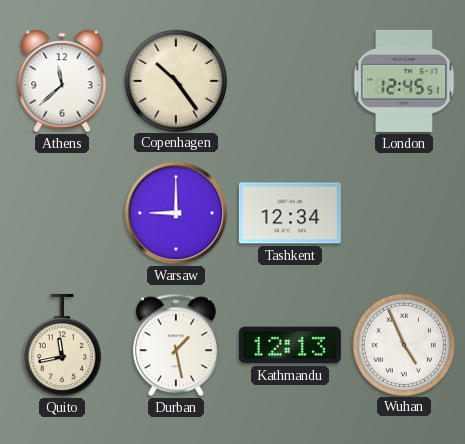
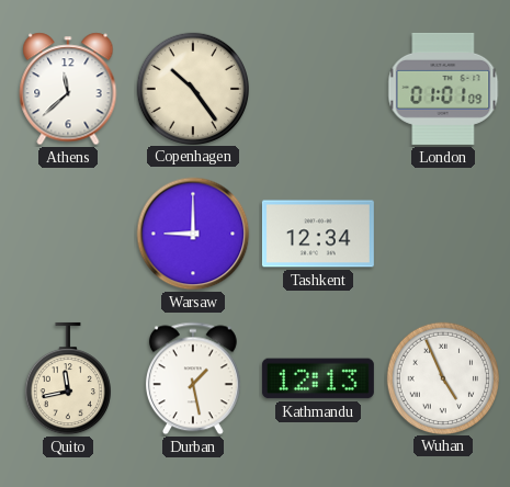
London: 12:45 -> 01:01
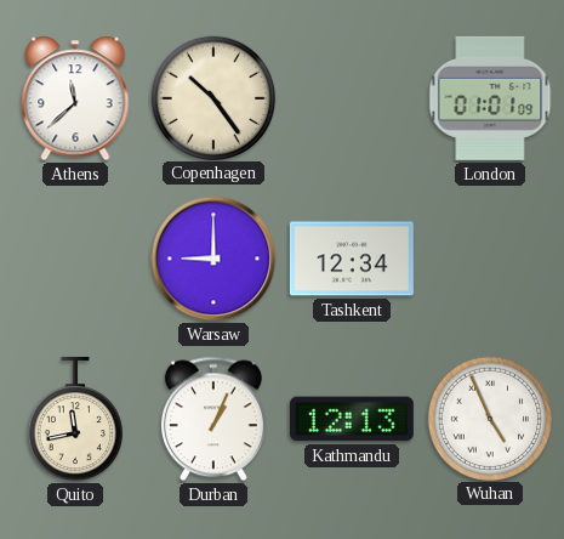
Durban: 1:28 -> 1:04
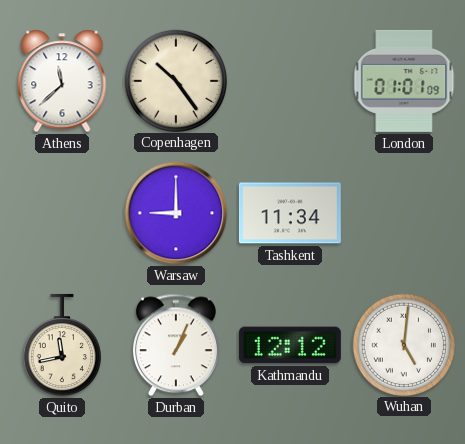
Tashkent: 12:34 -> 11:34
Kathmandu: 12:13 -> 12:12
Wuhan: 4:56 -> 5:01
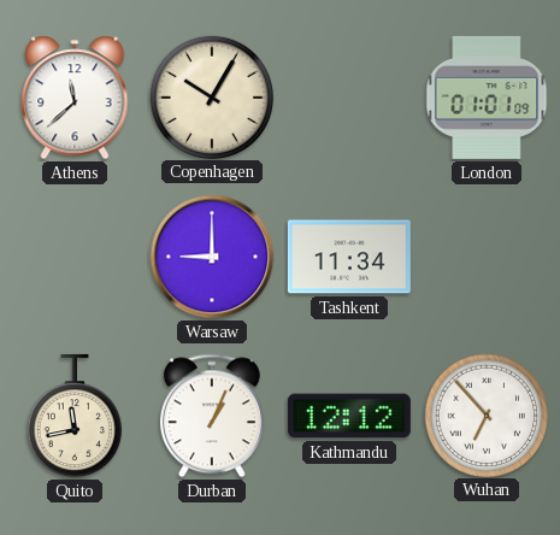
Copenhagen: 10:24 -> 10:05
Wuhan: 5:01 -> 6:53
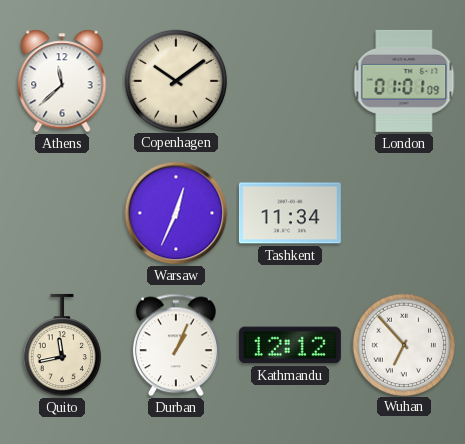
Copenhagen: 10:05 -> 10:09
Warsaw: 9:00 -> 12:34
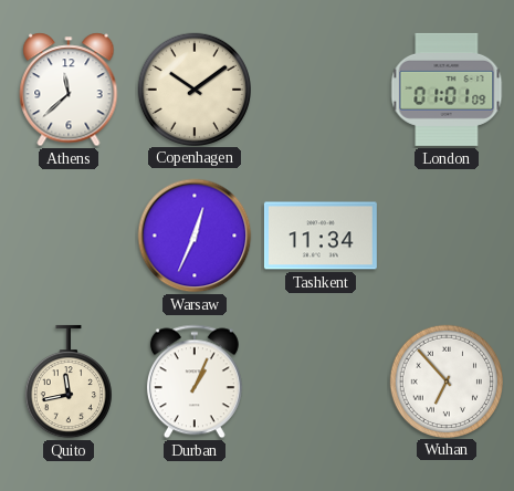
Kathmandu: 12:12 -> none
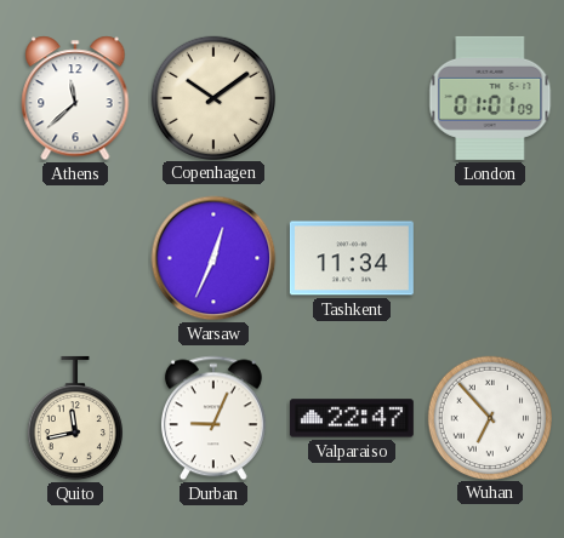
Durban: 1:04 -> 9:04
Valparaiso: none -> 22:47
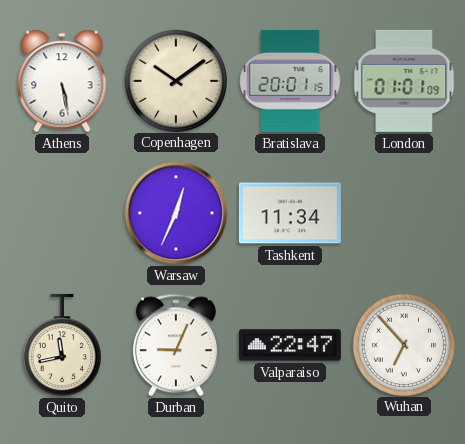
Athens: 11:38 -> 5:28
Bratislava: none -> 20:01
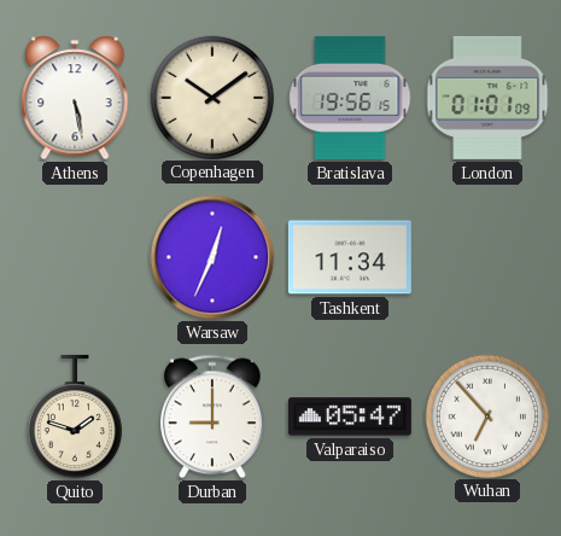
Bratislava: 20:01 -> 19:56
Quito: 11:43 -> 1:48
Durban: 9:04 -> 9:00
Valparaiso: 22:47 -> 05:47
